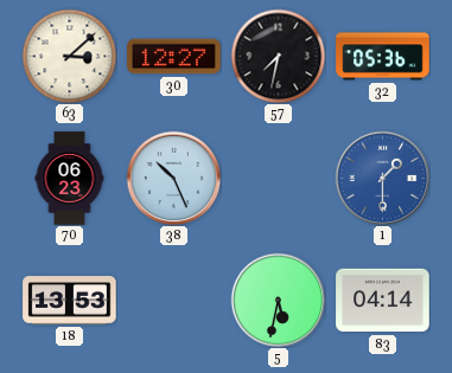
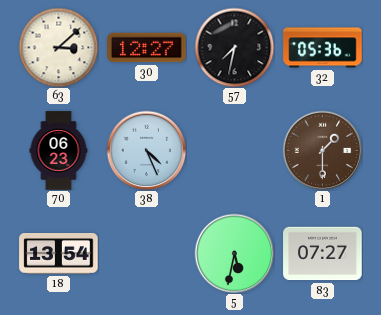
38: 10:26 -> 4:26
1 dial: blue -> brown
18: 13:53 -> 13:54
83: 04:14 -> 07:27
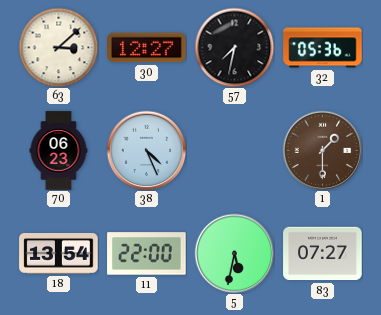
11: none -> 22:00
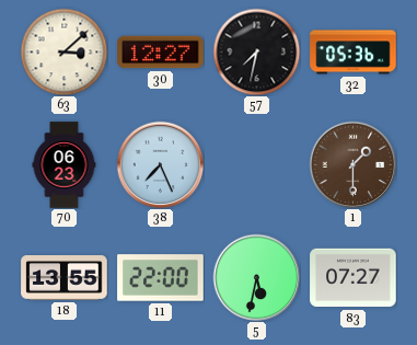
38: 4:26 -> 7:26
18: 13:54 -> 13:55
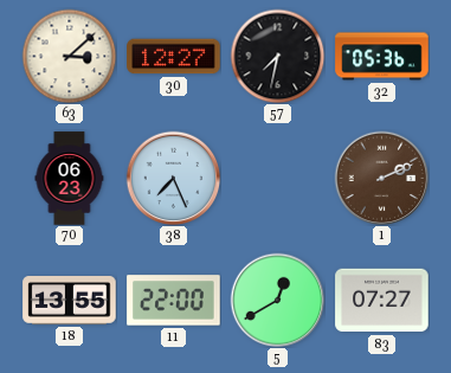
1: 1:30 -> 2:11
5: 5:32 -> 12:40
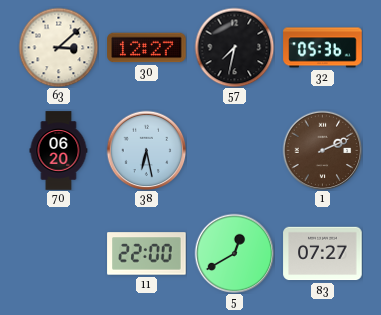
70: 06:23 -> 06:20
38: 7:26 -> 6:28
18: 13:55 -> none
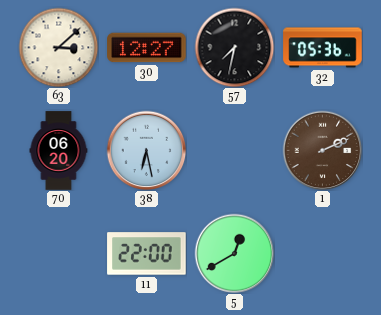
83: 07:27 -> none
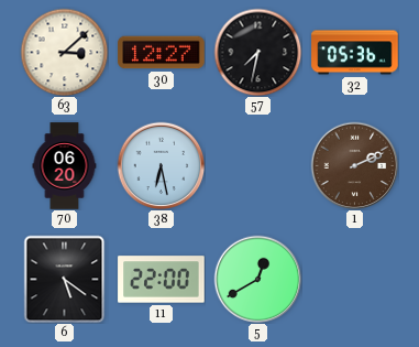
6: none -> 5:21
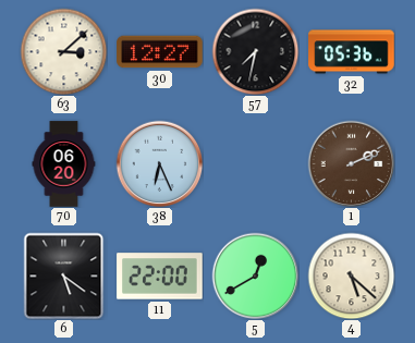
38: 6:28 -> 6:26
4: none -> 5:22
